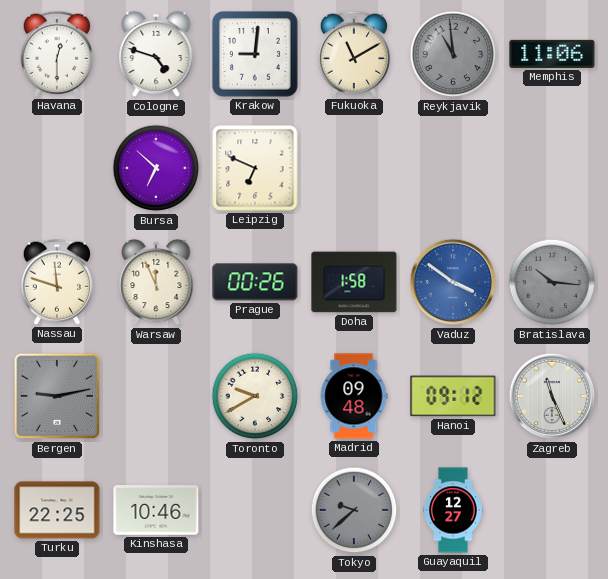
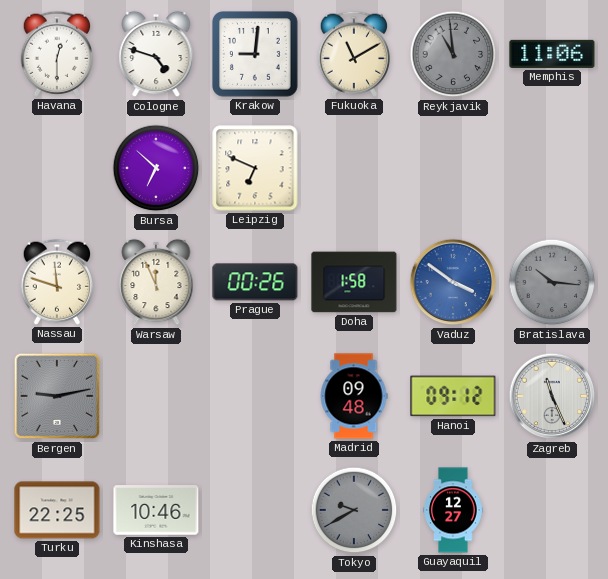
Toronto: 9:40 -> none
Tokyo: 9:38 -> 9:40
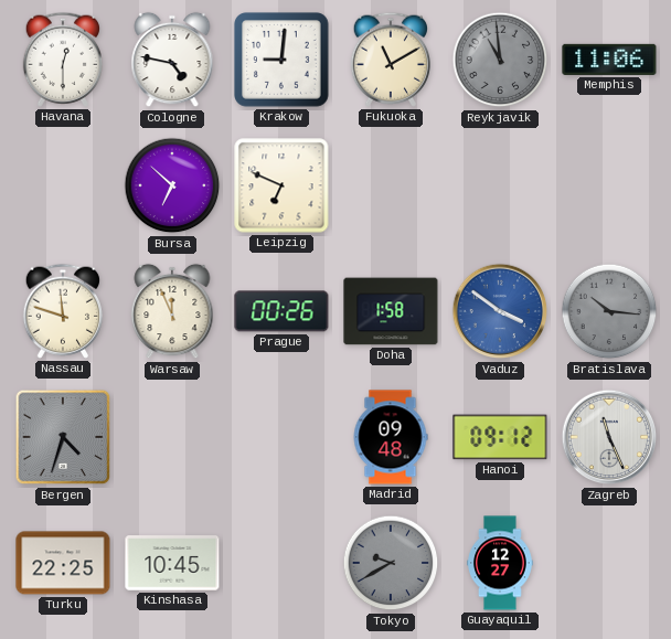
Cologne: 4:48 -> 4:47
Bergen: 9:13 -> 4:33
Kinshasa: 10:46 -> 10:45
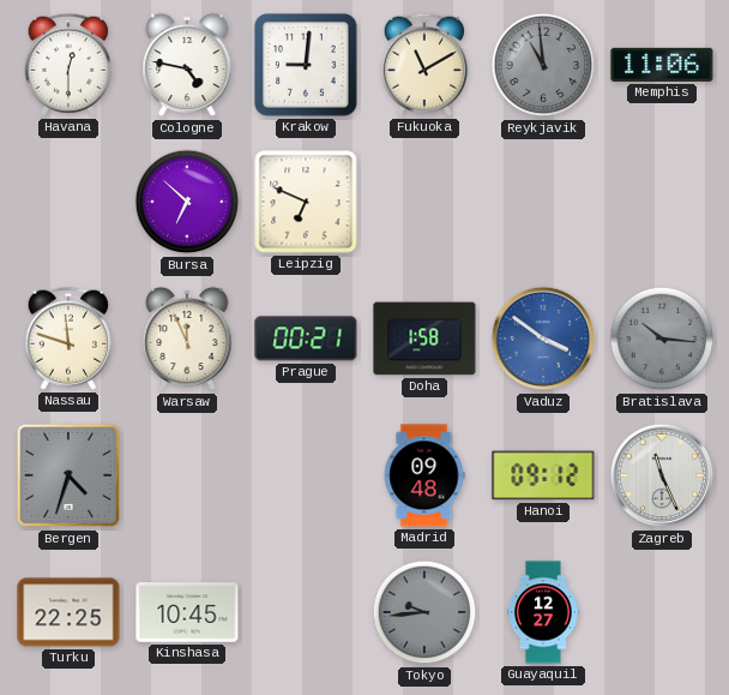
Prague: 00:26 -> 00:21
Tokyo: 9:40 -> 9:44
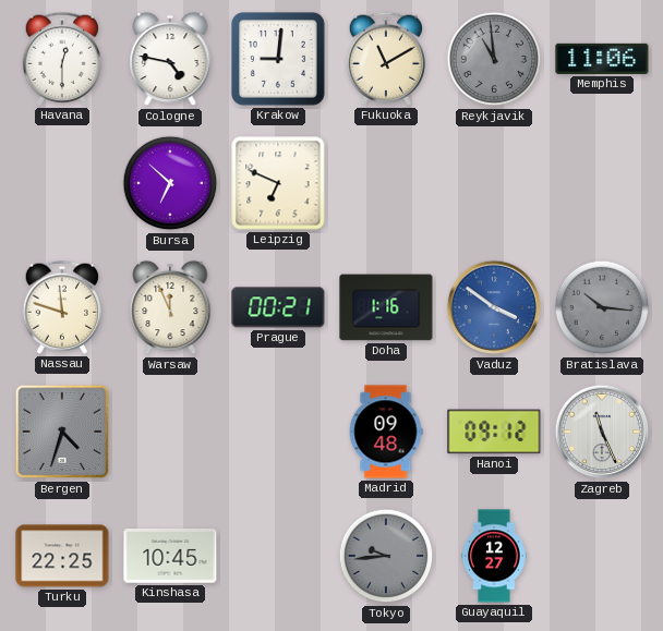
Doha: 1:58 -> 1:16
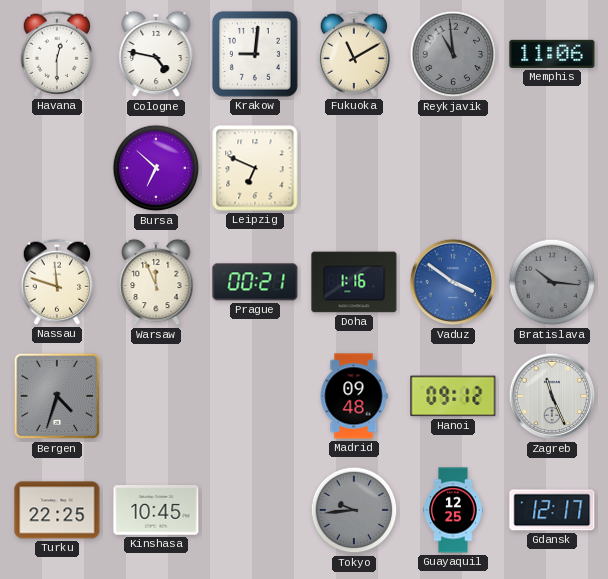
Guayaquil: 12:27 -> 12:25
Gdansk: none -> 12:17
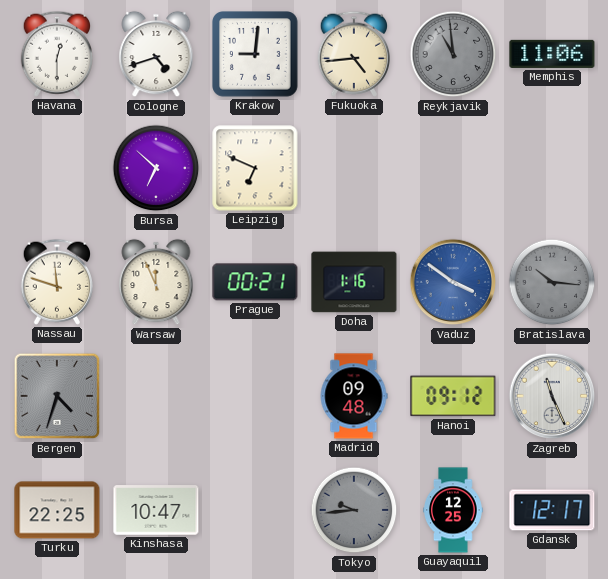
Cologne: 4:47 -> 4:42
Fukuoka: 11:10 -> 4:44
Kinshasa: 10:45 -> 10:47
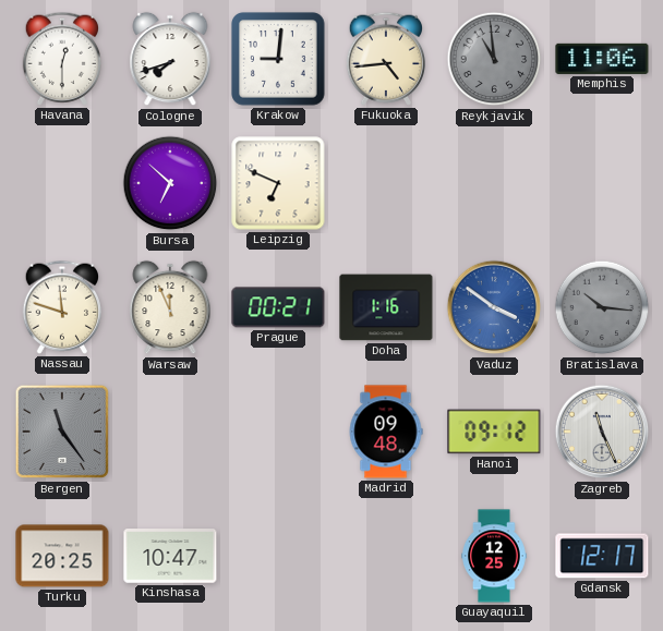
Cologne: 4:42 -> 7:42
Bergen: 4:33 -> 11:24
Turku: 22:25 -> 20:25
Tokyo: 9:44 -> none
